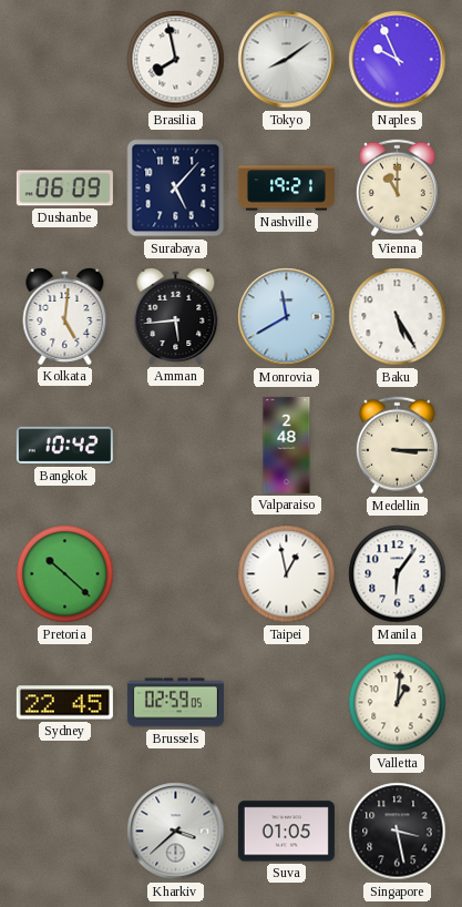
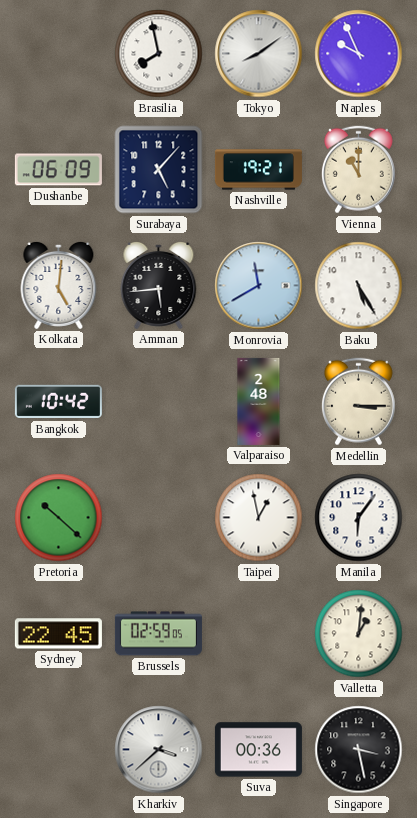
Suva: 01:05 -> 00:36
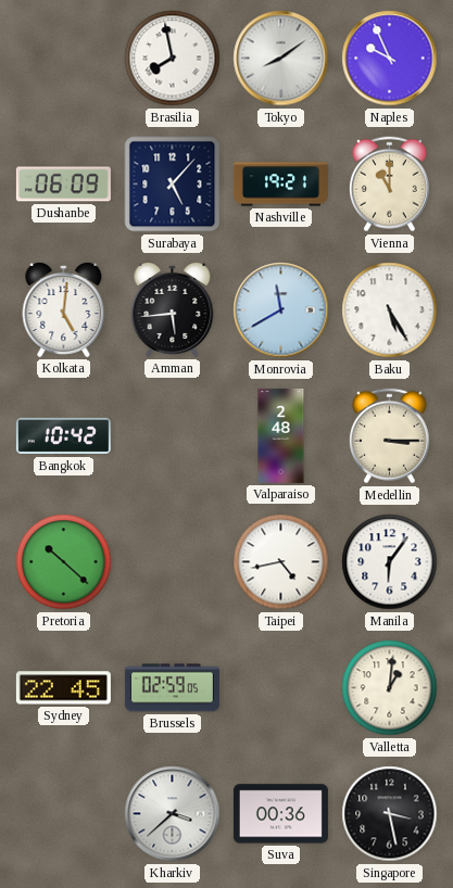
Taipei: 12:58 -> 4:43
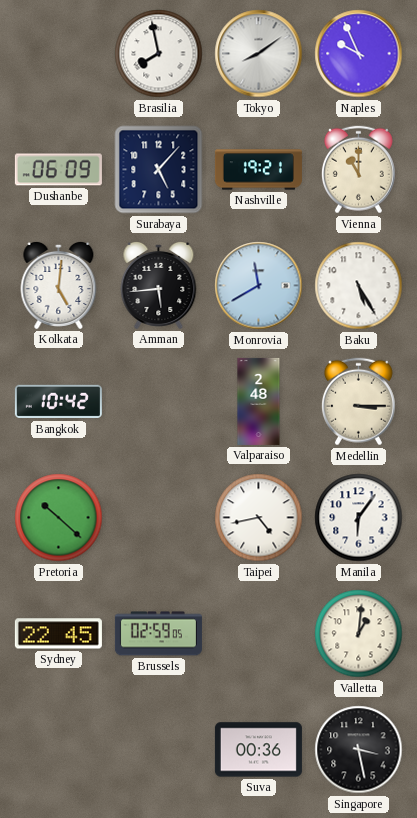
Kharkiv: 3:38 -> none
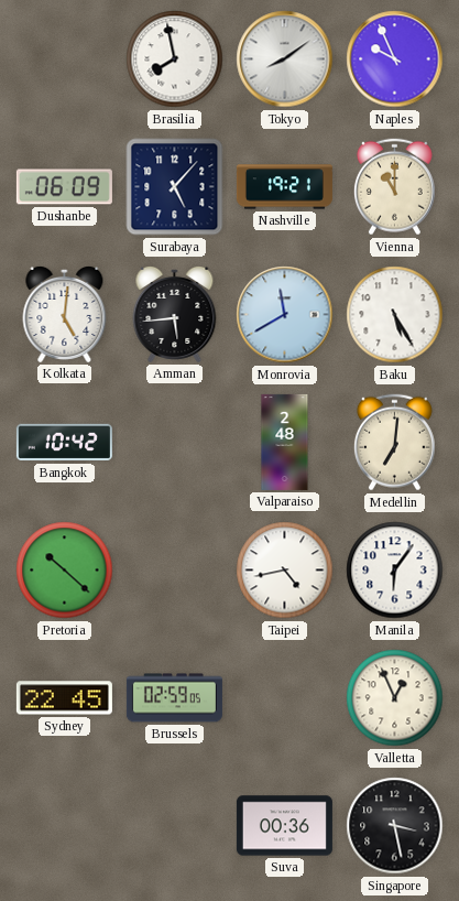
Medellin: 3:15 -> 7:01
Valletta: 1:01 -> 12:56
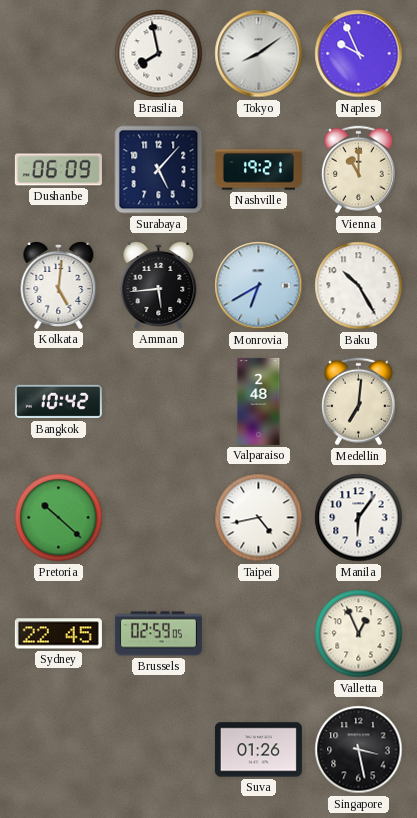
Monrovia: 11:40 -> 6:40
Baku: 5:25 -> 10:25
Suva: 00:36 -> 01:26
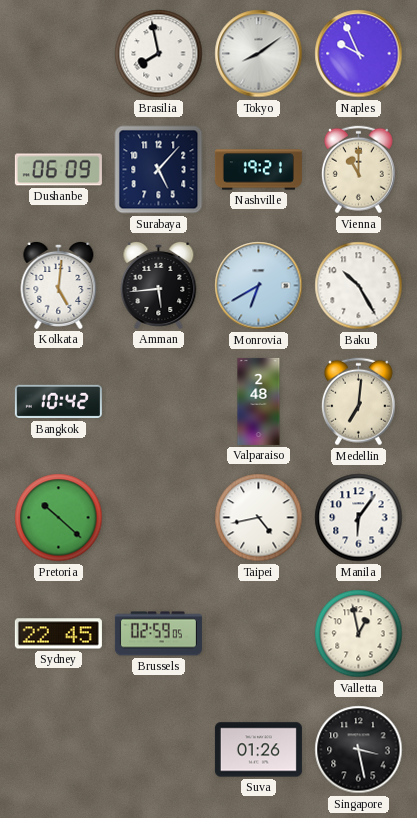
Valletta: 12:56 -> 12:58
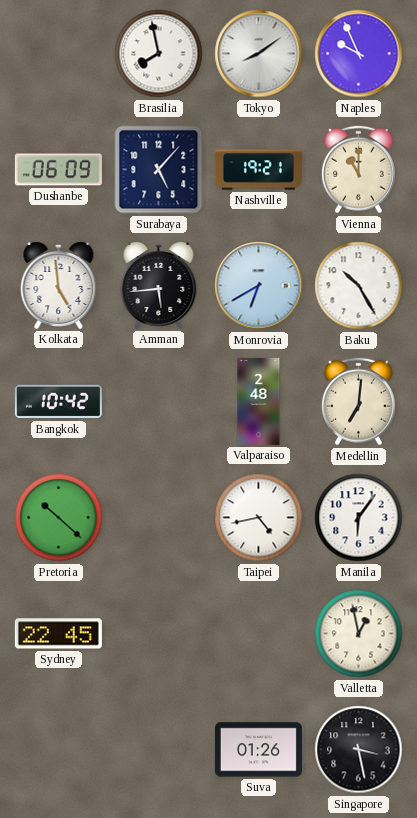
Kolkata: 5:01 -> 4:59
Brussels: 02:59 -> none
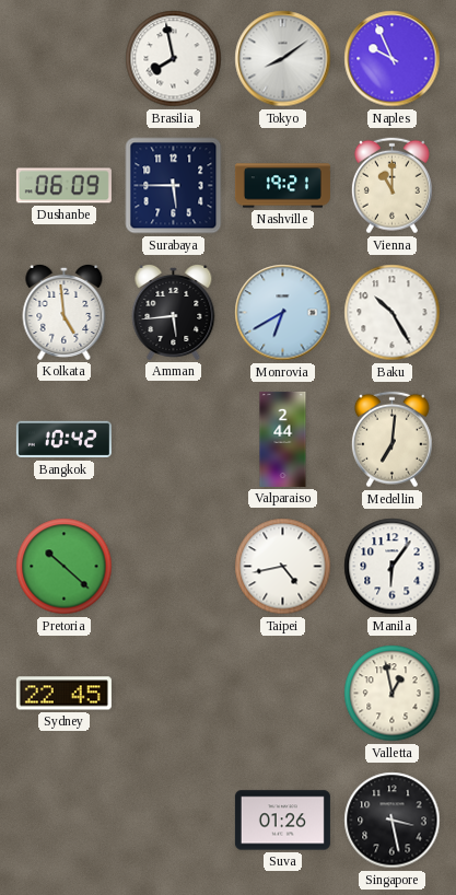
Surabaya: 5:07 -> 5:45
Valparaiso: 2:48 -> 2:44
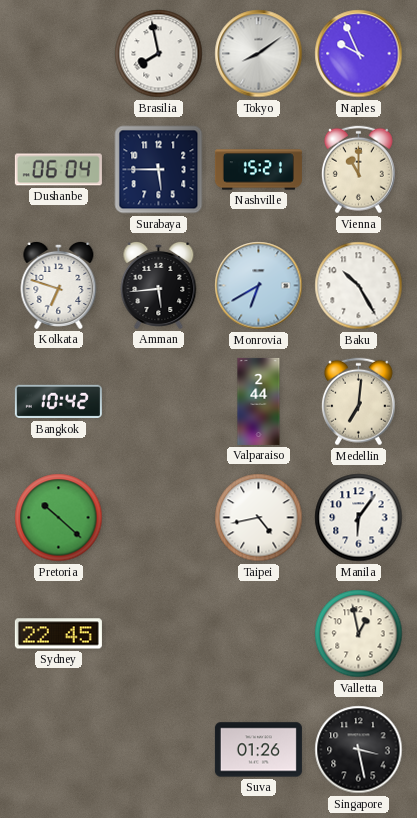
Dushanbe: 06:09 -> 06:04
Nashville: 19:21 -> 15:21
Kolkata: 4:59 -> 6:48
